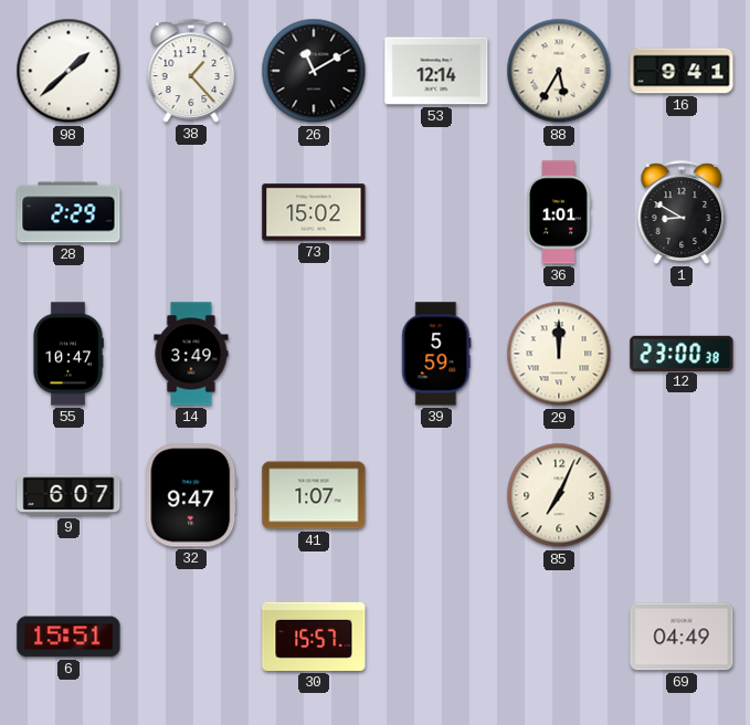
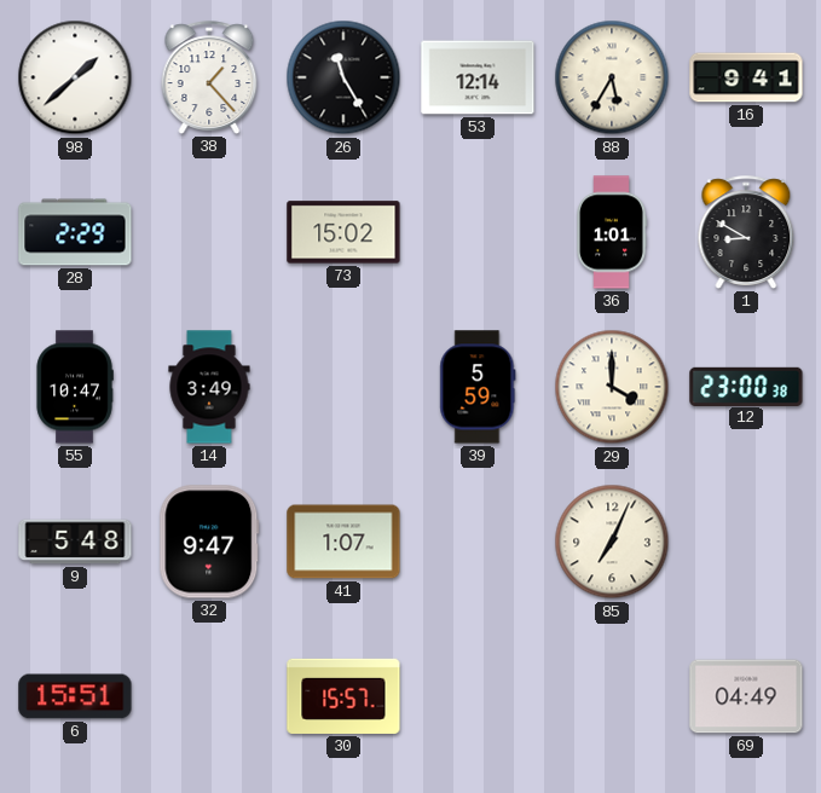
26: 11:10 -> 11:25
29: 12:00 -> 4:00
9: 6:07 -> 5:48
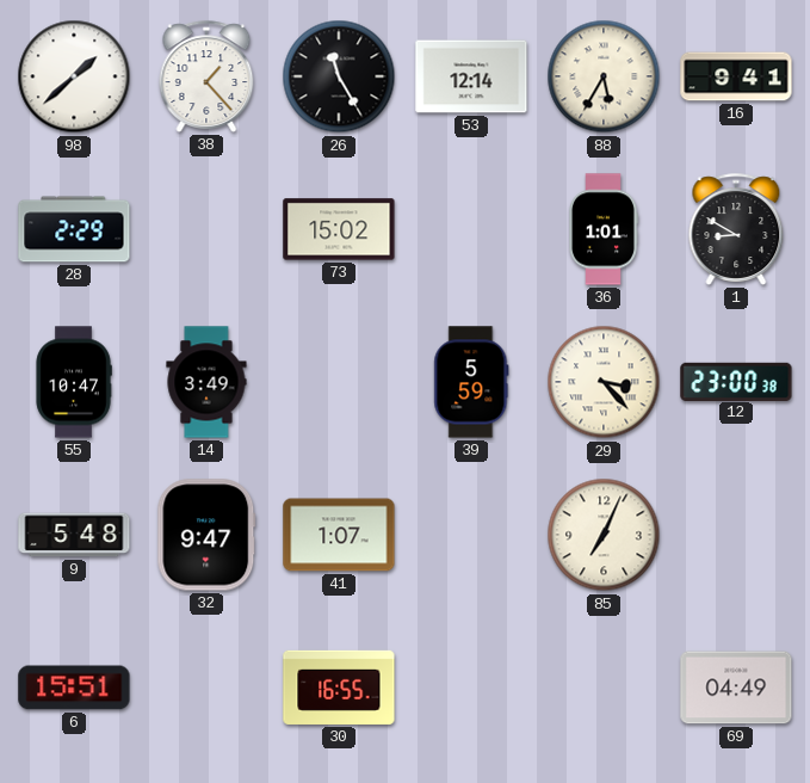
29: 4:00 -> 3:23
30: 15:57 -> 16:55
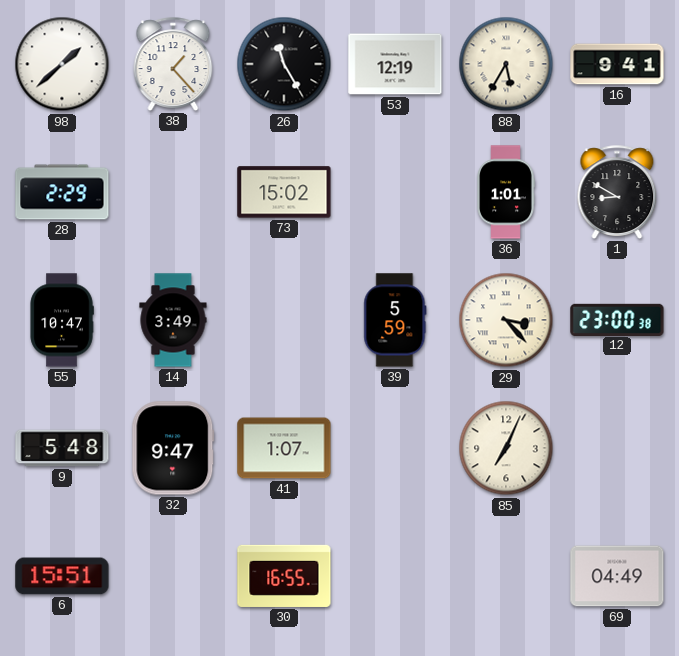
53: 12:14 -> 12:19
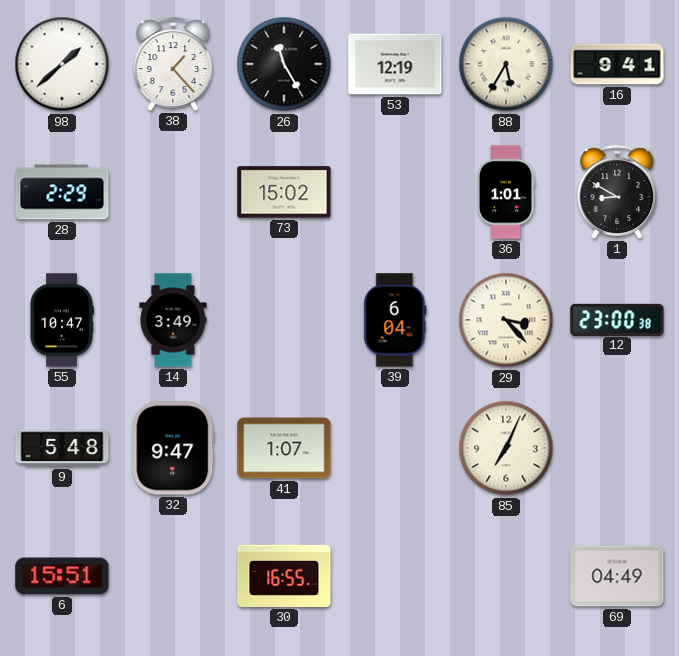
39: 5:59 -> 6:04
